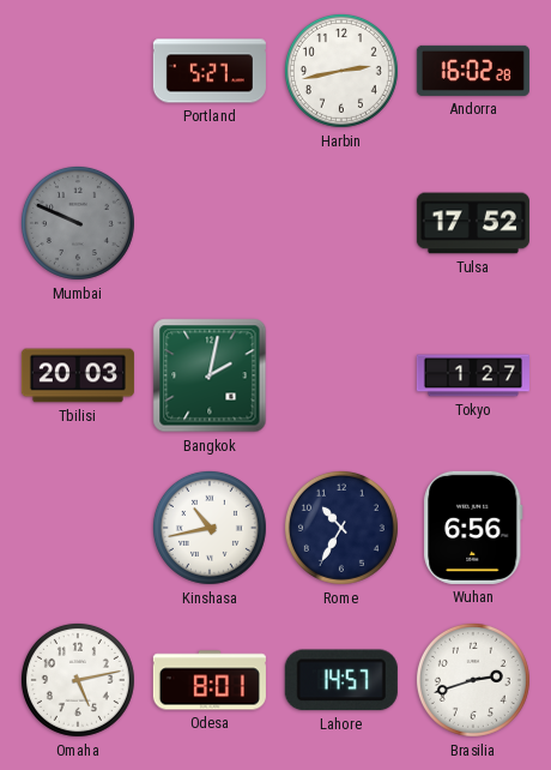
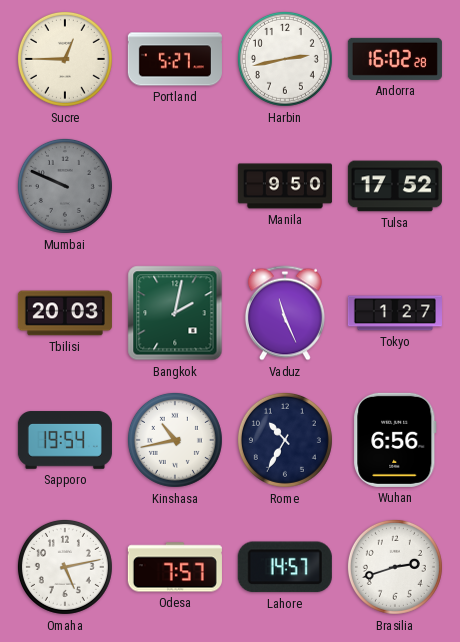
Sucre: none -> 12:45
Manila: none -> 9:50
Vaduz: none -> 11:26
Sapporo: none -> 19:54
Odesa: 8:01 -> 7:57
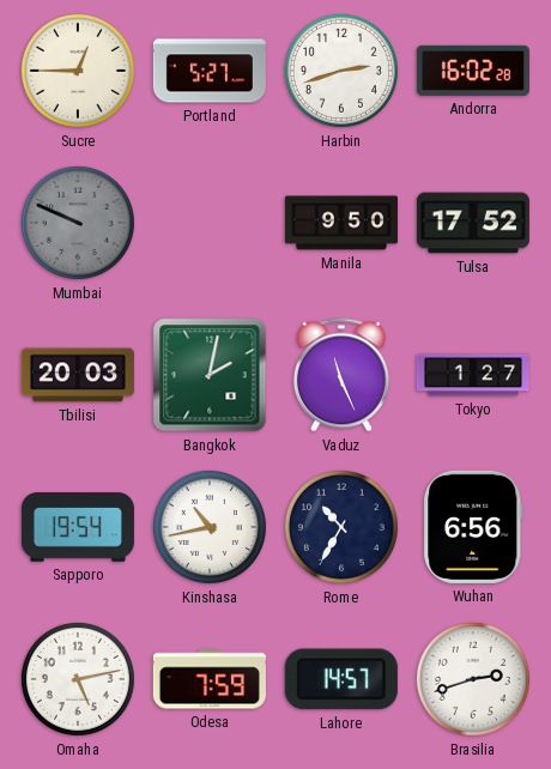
Harbin: 2:43 -> 2:42
Odesa: 7:57 -> 7:59
